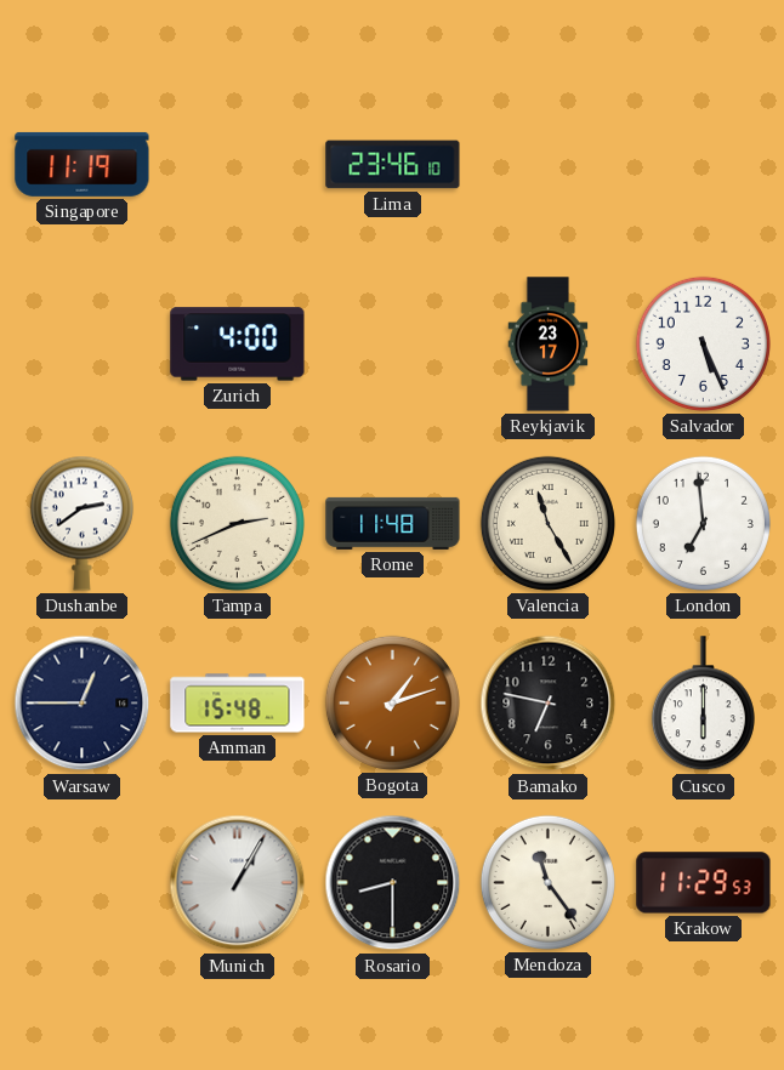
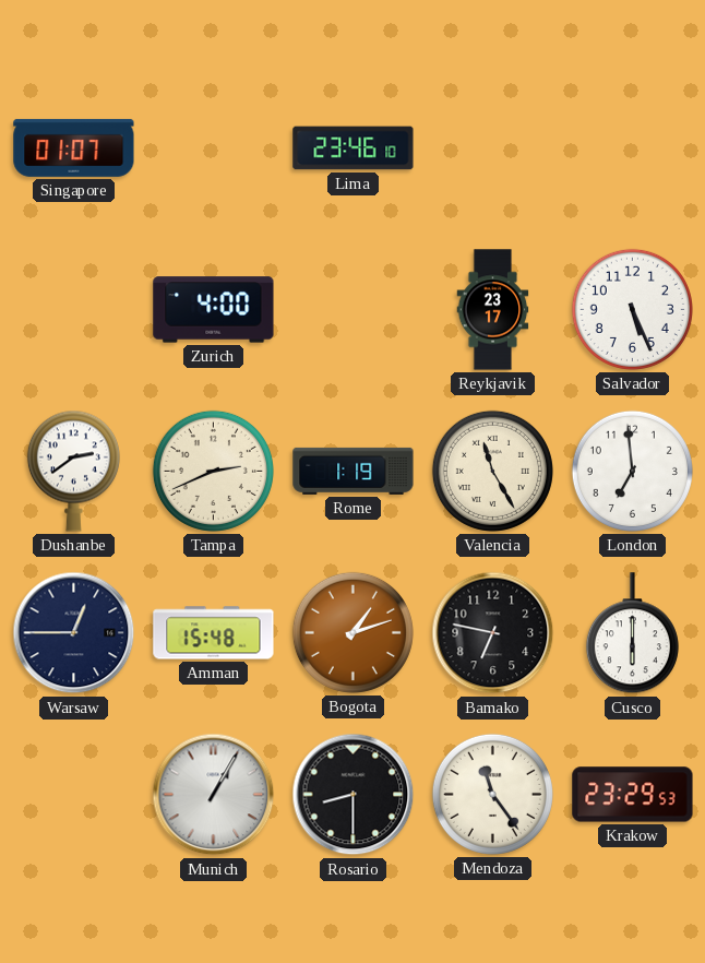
Singapore: 11:19 -> 01:07
Rome: 11:48 -> 1:19
Krakow: 11:29 -> 23:29
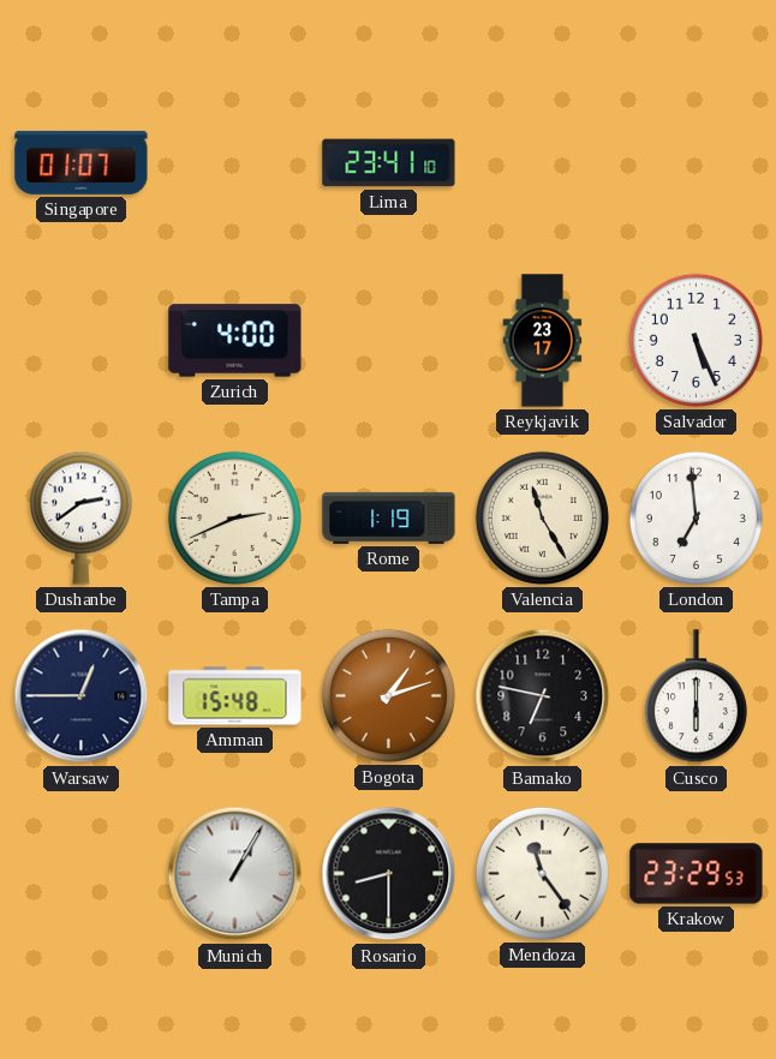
Lima: 23:46 -> 23:41
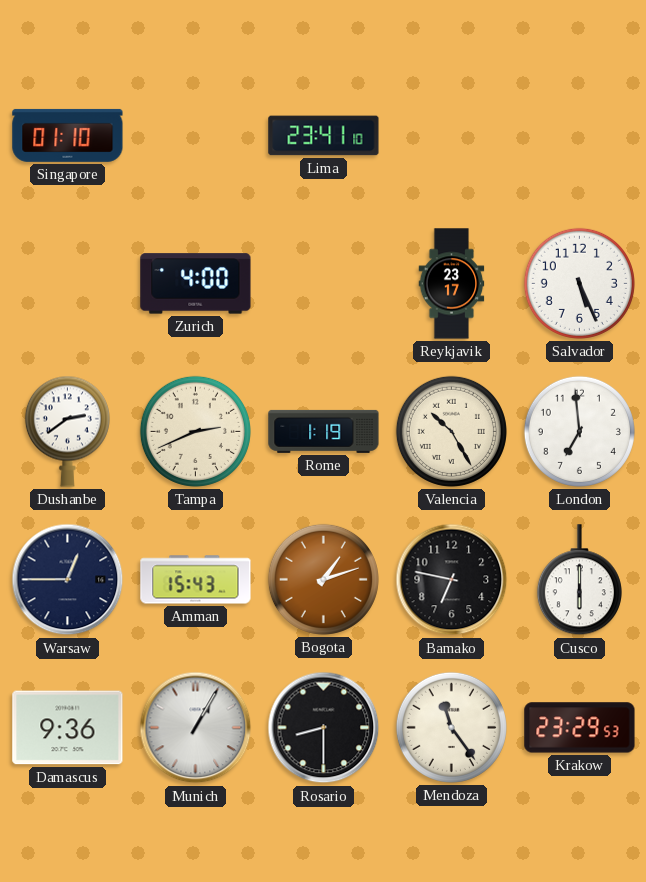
Singapore: 01:07 -> 01:10
Valencia: 11:25 -> 10:25
Amman: 15:48 -> 15:43
Damascus: none -> 9:36
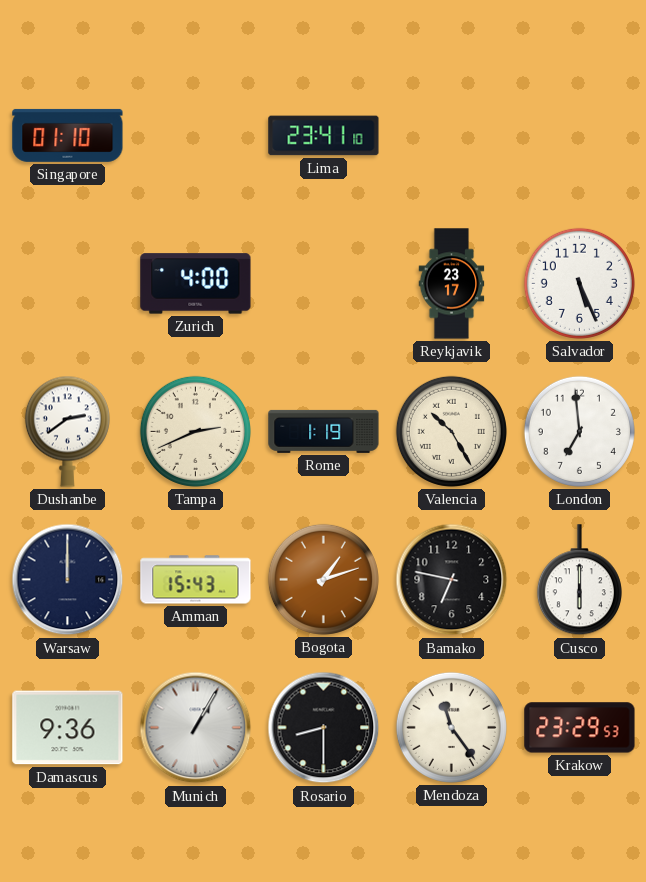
Warsaw: 12:45 -> 12:00
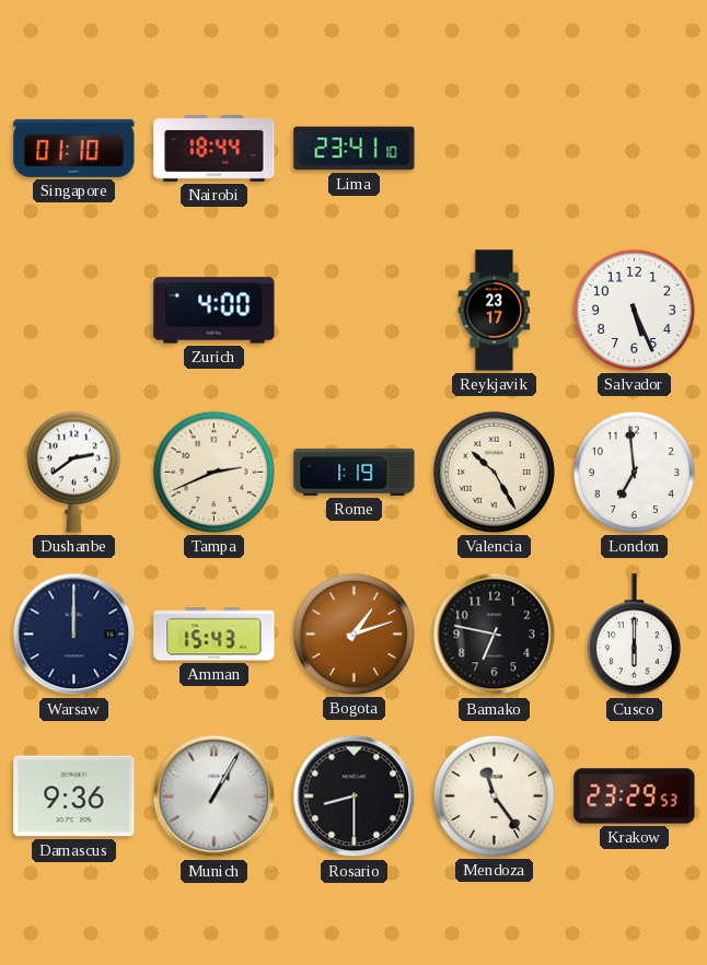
Nairobi: none -> 18:44
